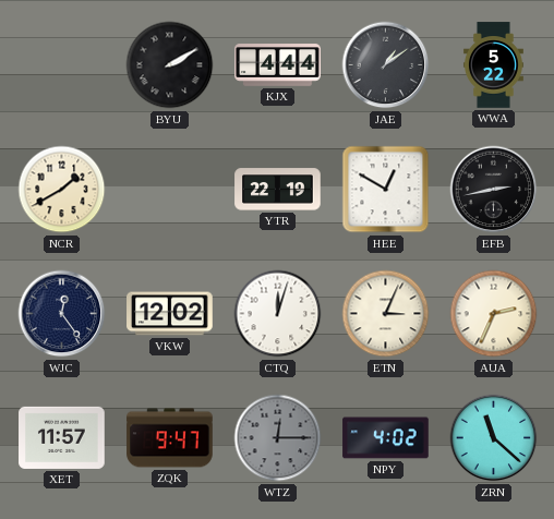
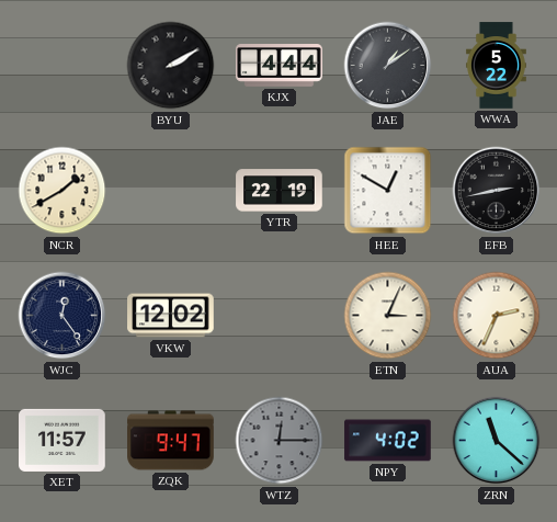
CTQ: 12:03 -> none
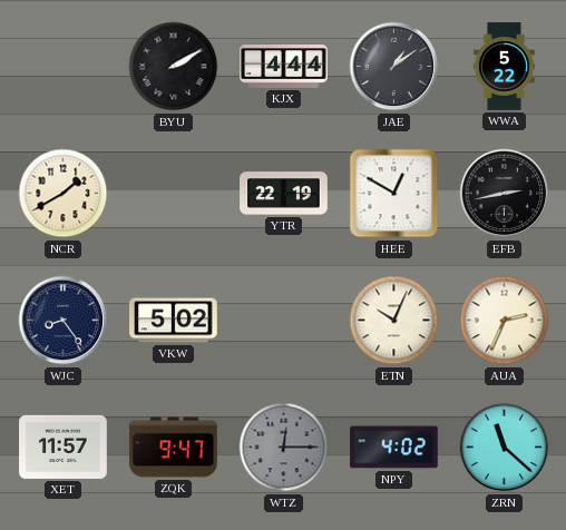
WJC: 12:24 -> 8:24
VKW: 12:02 -> 5:02
ETN: 3:04 -> 10:04
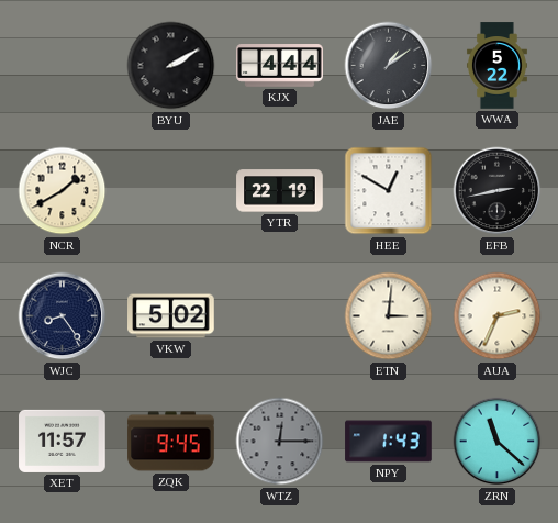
ETN: 10:04 -> 3:01
ZQK: 9:47 -> 9:45
NPY: 4:02 -> 1:43
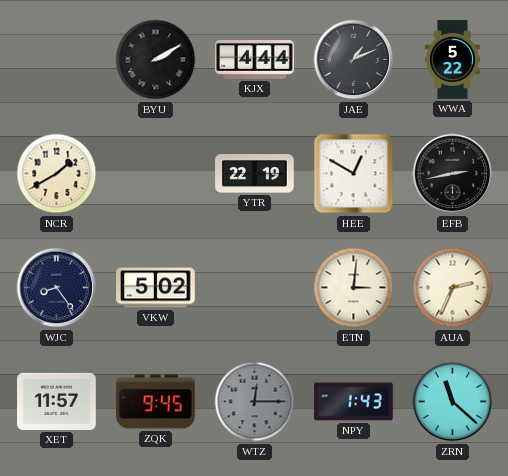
JAE: 1:09 -> 1:11
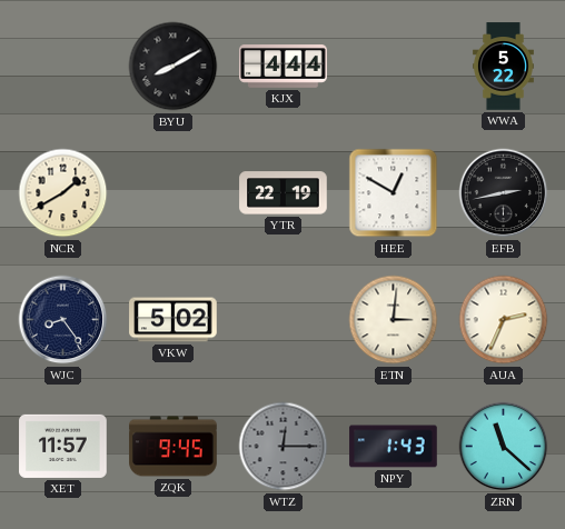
BYU: 2:10 -> 8:10
JAE: 1:11 -> none
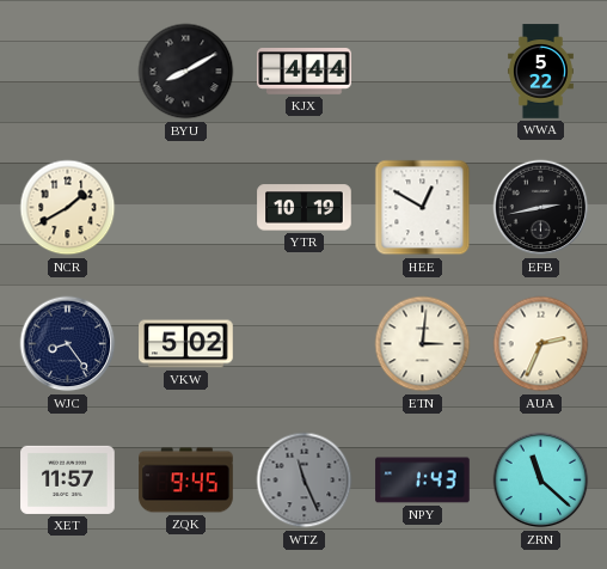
YTR: 22:19 -> 10:19
WTZ: 12:15 -> 11:26
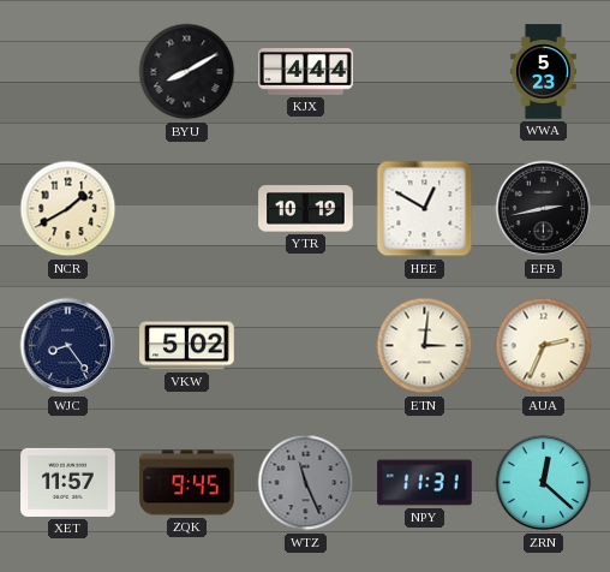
WWA: 5:22 -> 5:23
NPY: 1:43 -> 11:31
ZRN: 11:22 -> 12:22
